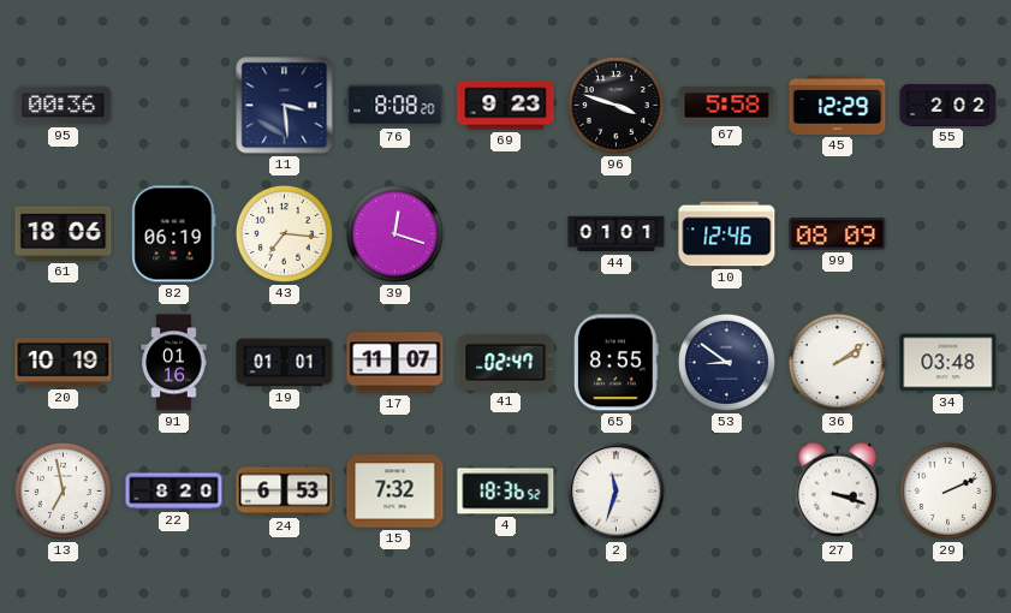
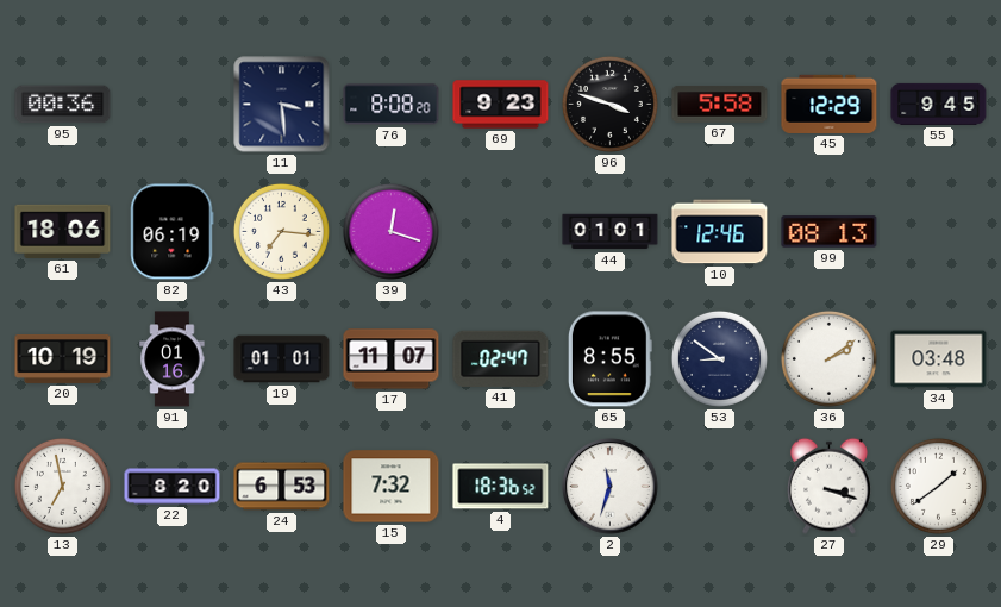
55: 2:02 -> 9:45
99: 08:09 -> 08:13
29: 2:11 -> 1:39
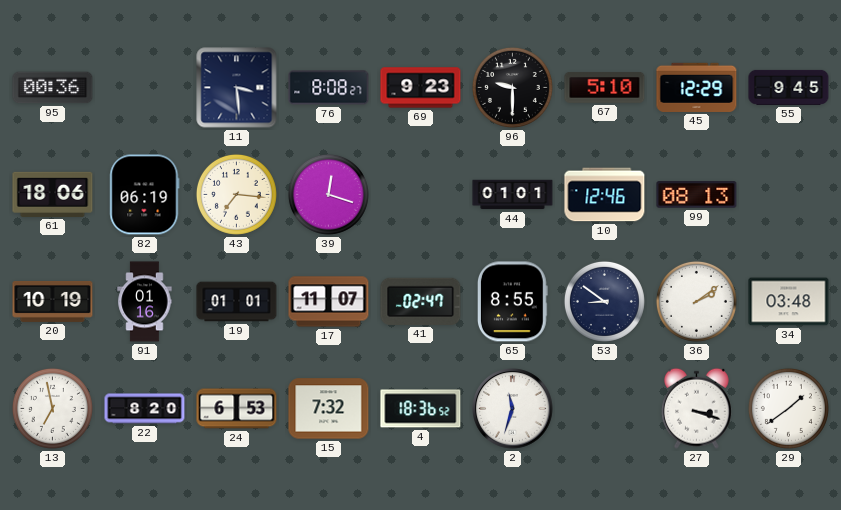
76: 8:08:20 -> 8:08:27
96: 3:48 -> 9:30
67: 5:58 -> 5:10
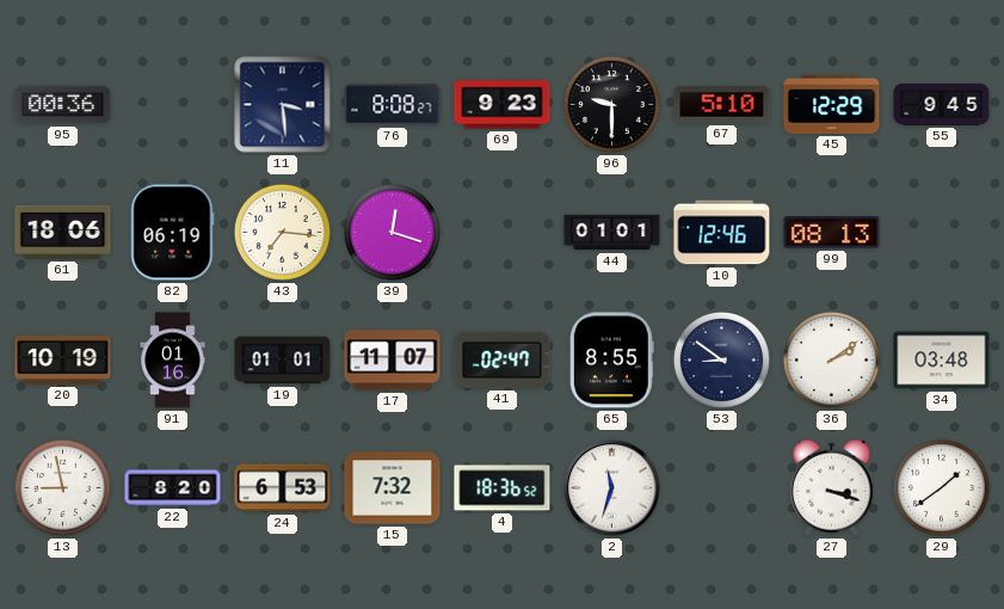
13: 6:58 -> 8:58
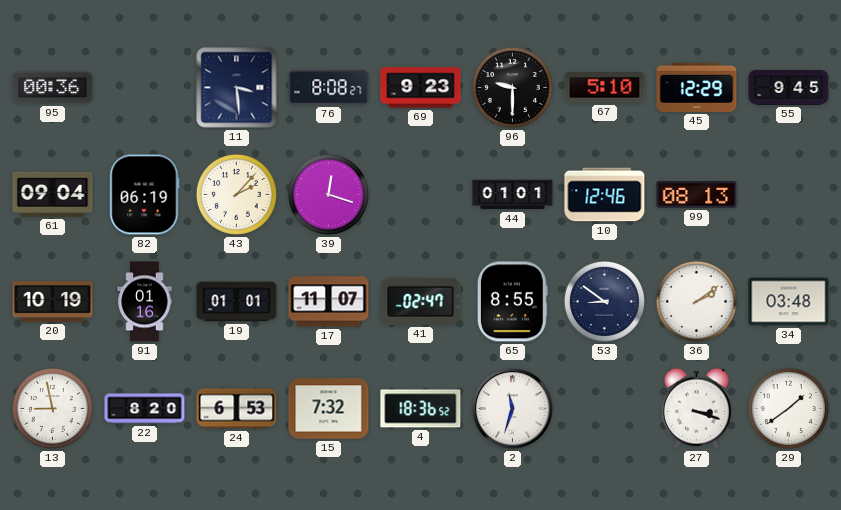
61: 18:06 -> 09:04
43: 7:16 -> 2:07
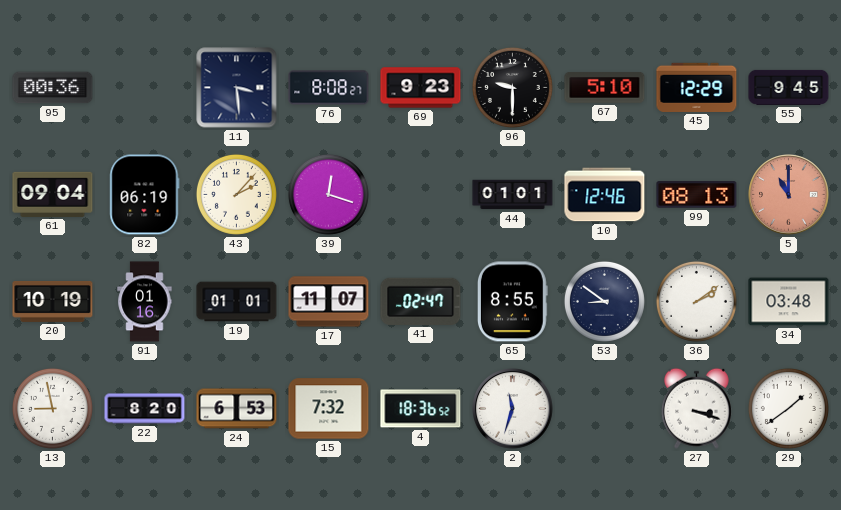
5: none -> 11:00
